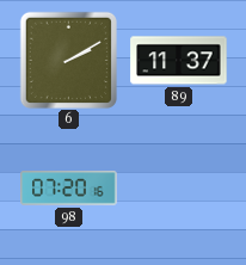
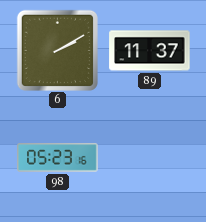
98: 07:20 -> 05:23
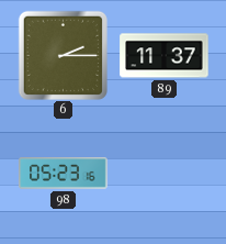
6: 2:10 -> 2:15
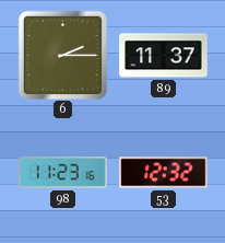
98: 05:23 -> 11:23
53: none -> 12:32
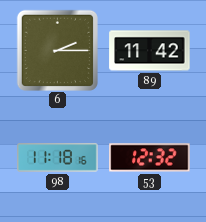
89: 11:37 -> 11:42
98: 11:23 -> 11:18
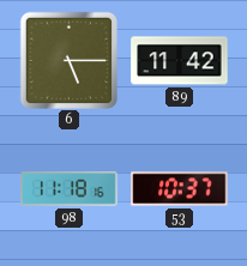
6: 2:15 -> 5:15
53: 12:32 -> 10:37
